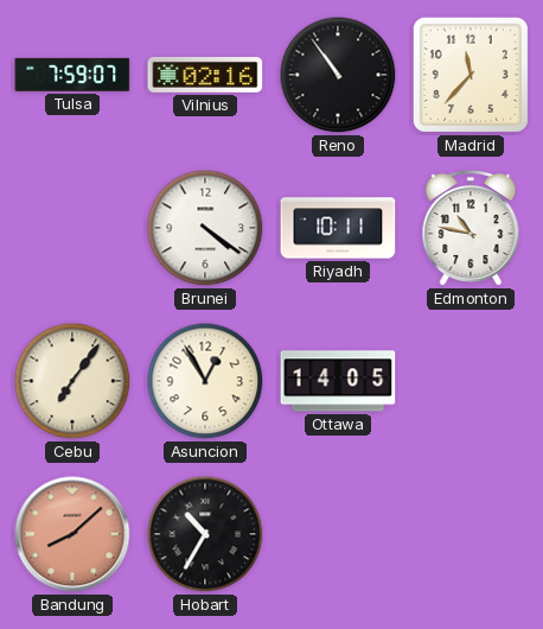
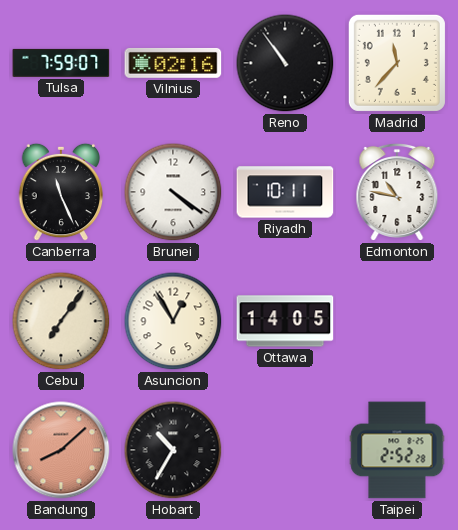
Canberra: none -> 11:26
Taipei: none -> 2:52
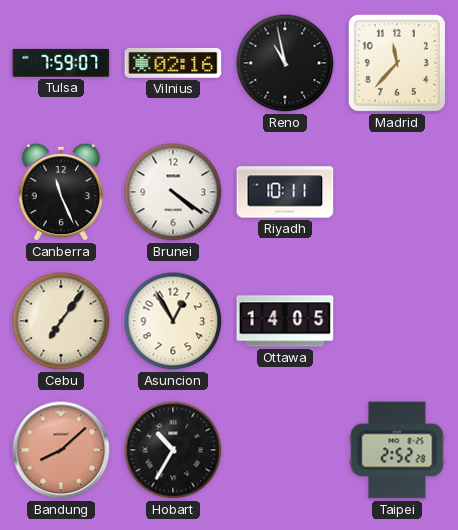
Reno: 10:54 -> 10:58
Edmonton: 10:47 -> none
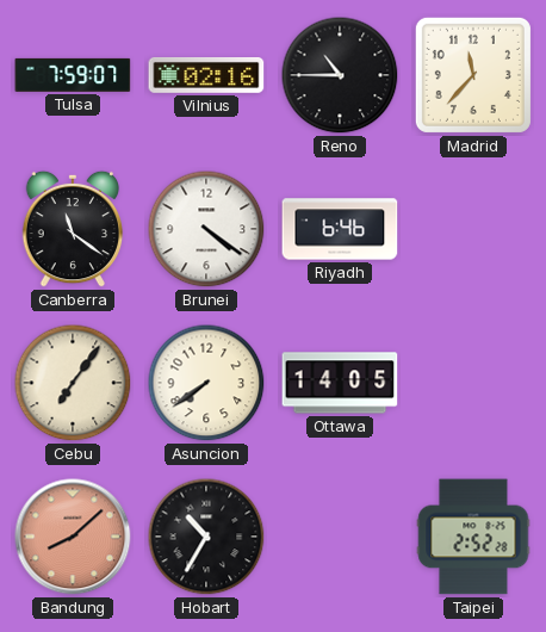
Reno: 10:58 -> 10:45
Canberra: 11:26 -> 11:21
Riyadh: 10:11 -> 6:46
Asuncion: 12:55 -> 7:39
